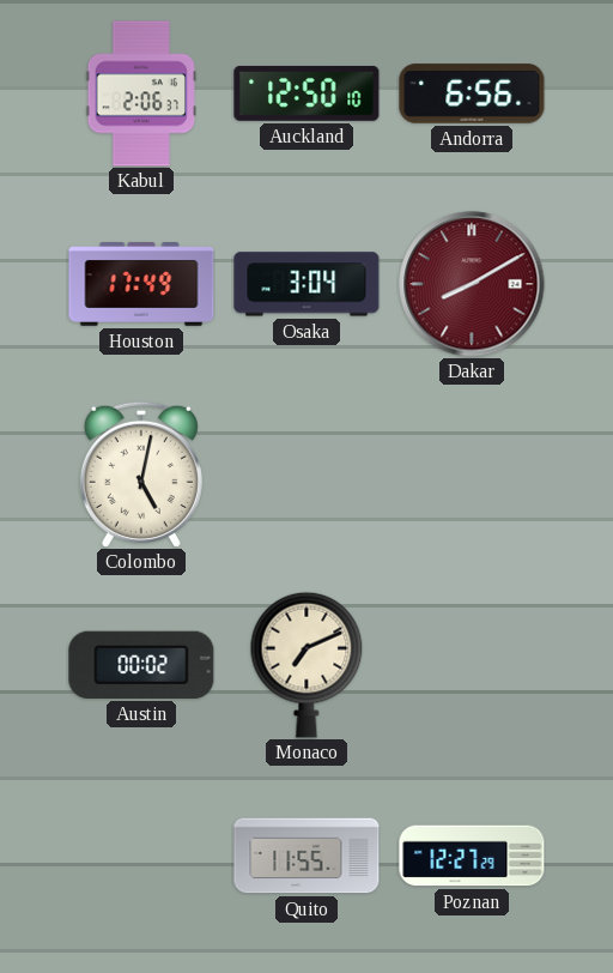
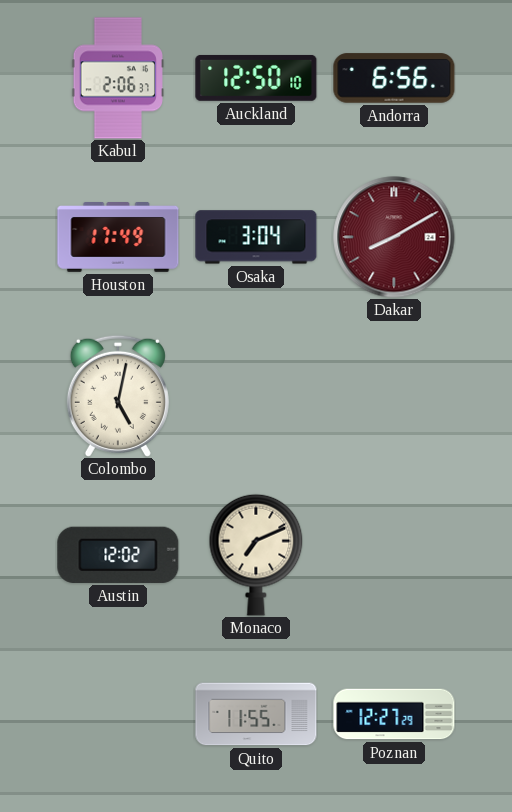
Austin: 00:02 -> 12:02
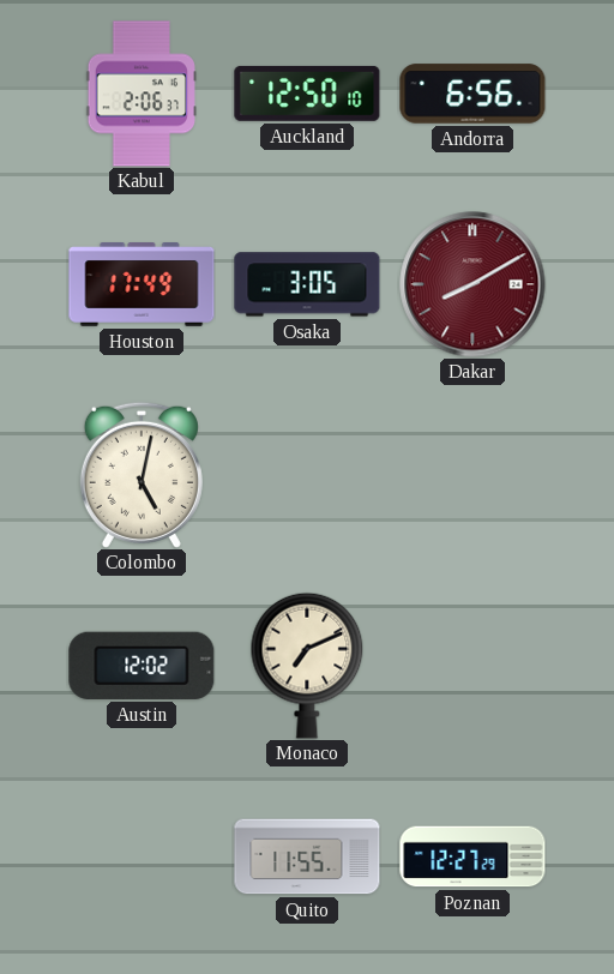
Osaka: 3:04 -> 3:05
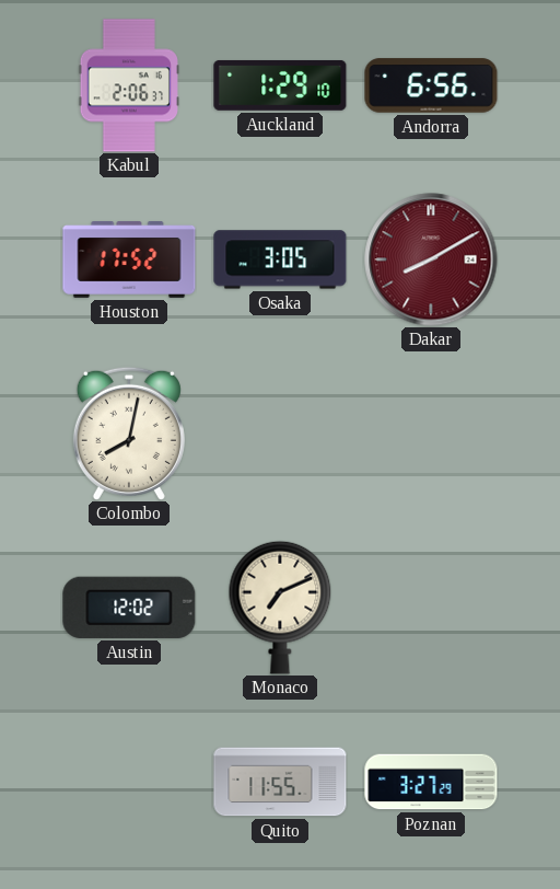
Auckland: 12:50 -> 1:29
Houston: 17:49 -> 17:52
Colombo: 5:02 -> 8:02
Poznan: 12:27 -> 3:27
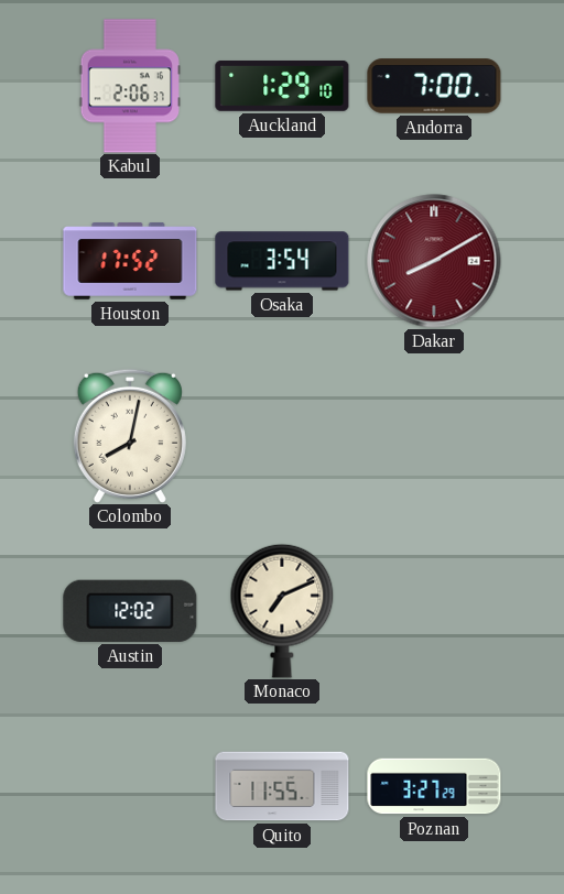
Andorra: 6:56 -> 7:00
Osaka: 3:05 -> 3:54
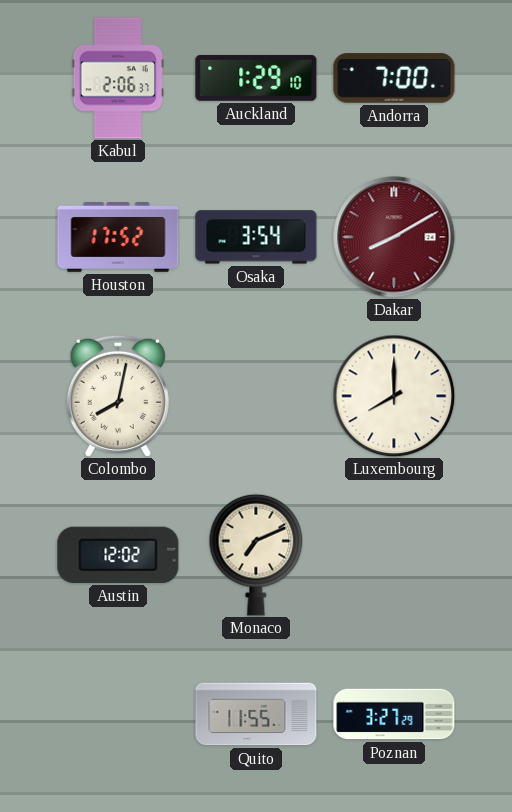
Luxembourg: none -> 8:00
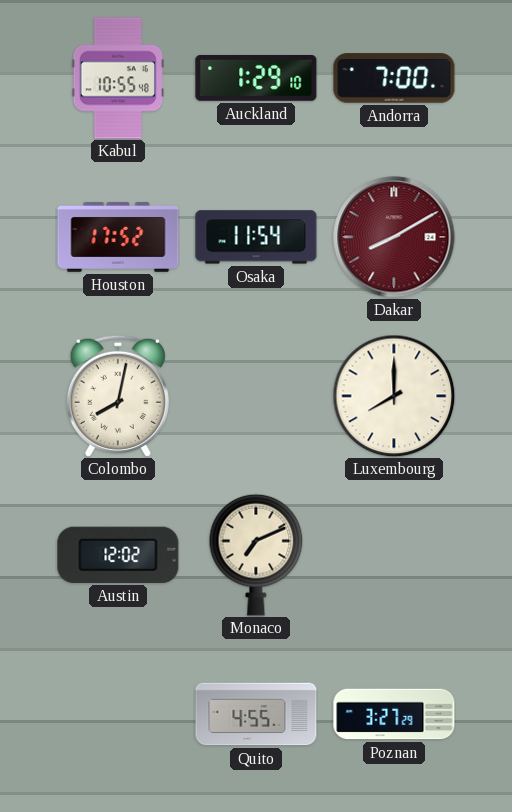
Kabul: 2:06 -> 10:55
Osaka: 3:54 -> 11:54
Quito: 11:55 -> 4:55
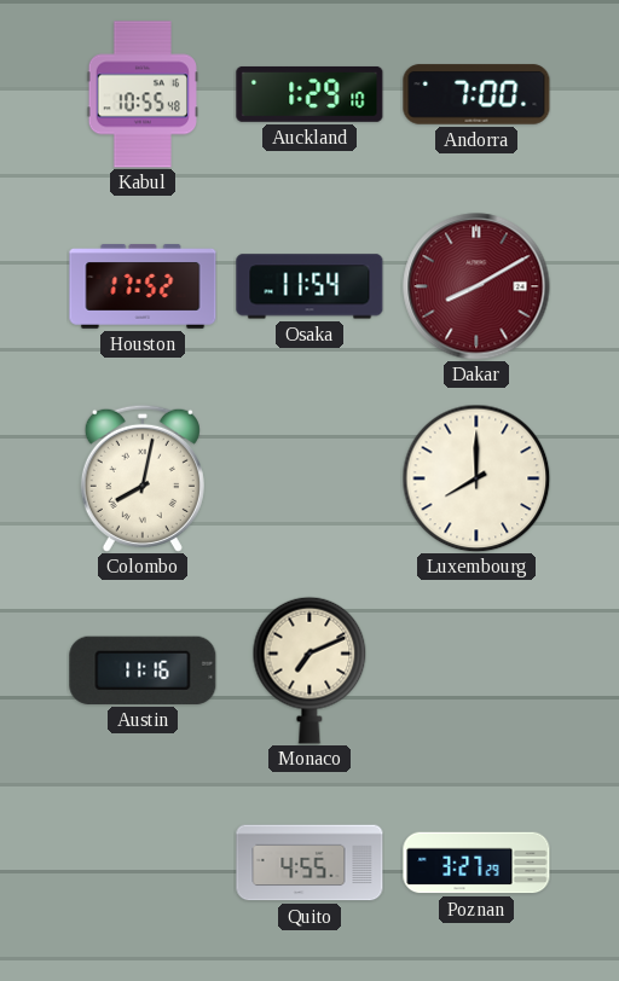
Austin: 12:02 -> 11:16
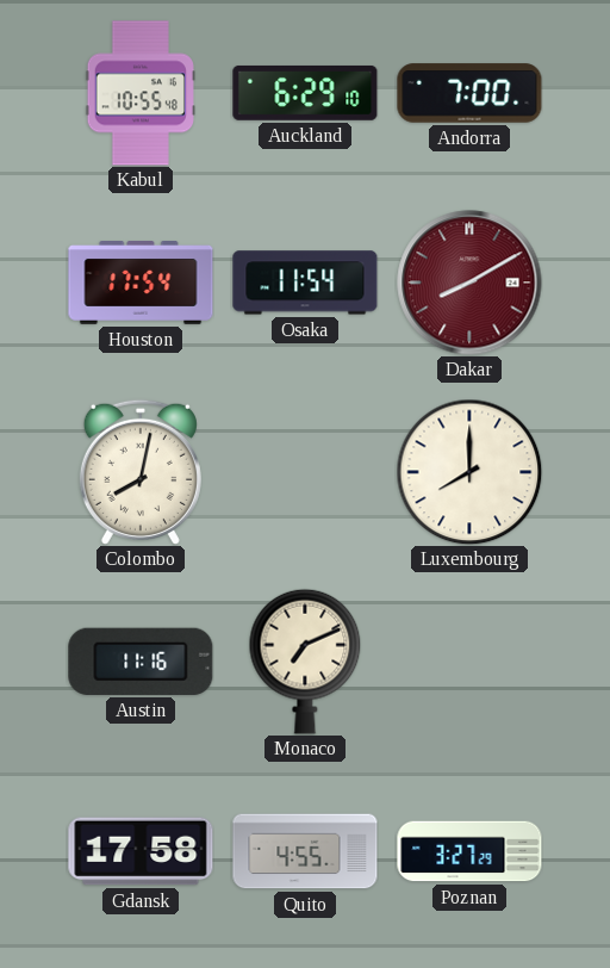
Auckland: 1:29 -> 6:29
Houston: 17:52 -> 17:54
Gdansk: none -> 17:58
